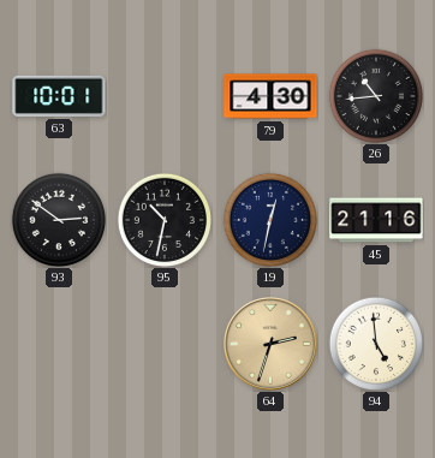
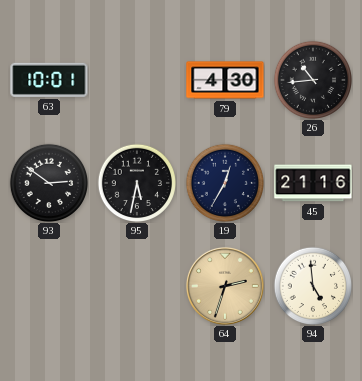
95: 10:32 -> 5:32
19: 12:32 -> 12:35
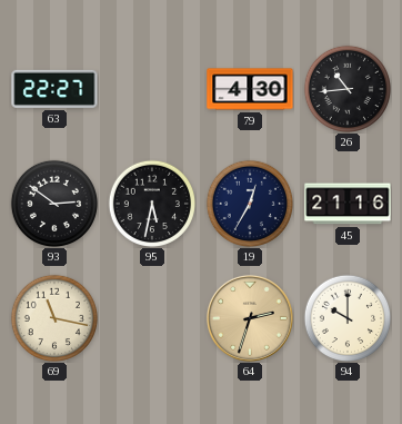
63: 10:01 -> 22:27
69: none -> 11:17
94: 4:59 -> 10:00
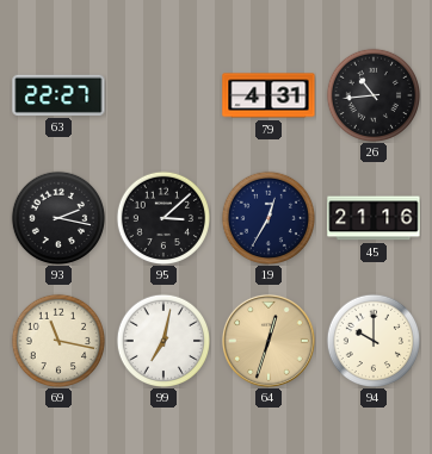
79: 4:30 -> 4:31
93: 2:51 -> 2:17
95: 5:32 -> 3:08
99: none -> 7:02
64: 2:33 -> 12:33
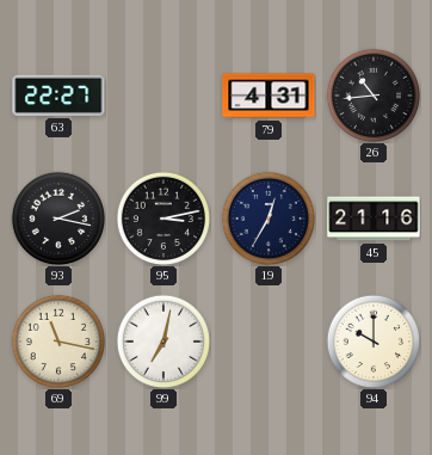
95: 3:08 -> 3:13
64: 12:33 -> none
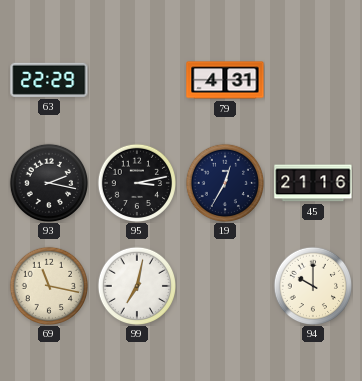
63: 22:27 -> 22:29
26: 10:44 -> none
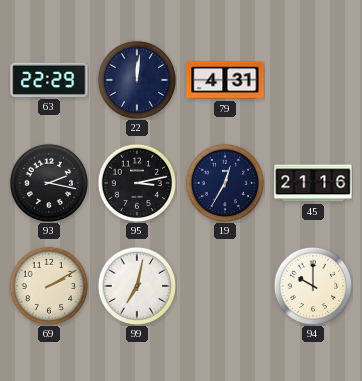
22: none -> 12:01
69: 11:17 -> 2:10
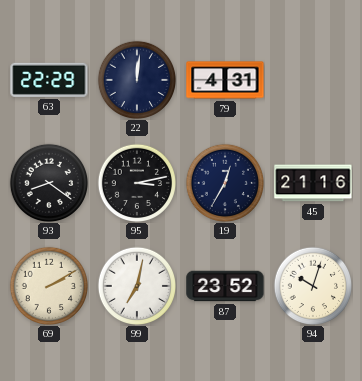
93: 2:17 -> 8:21
87: none -> 23:52
94: 10:00 -> 10:03
